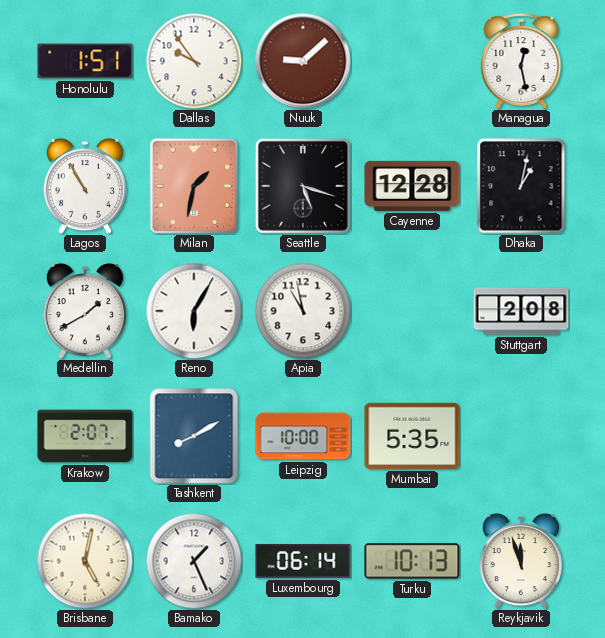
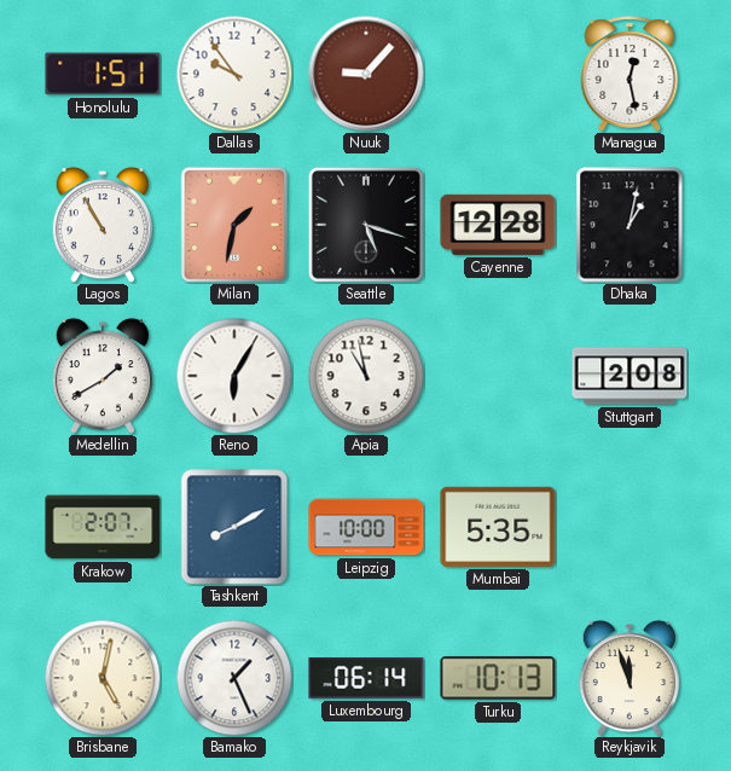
Nuuk: 9:08 -> 9:07
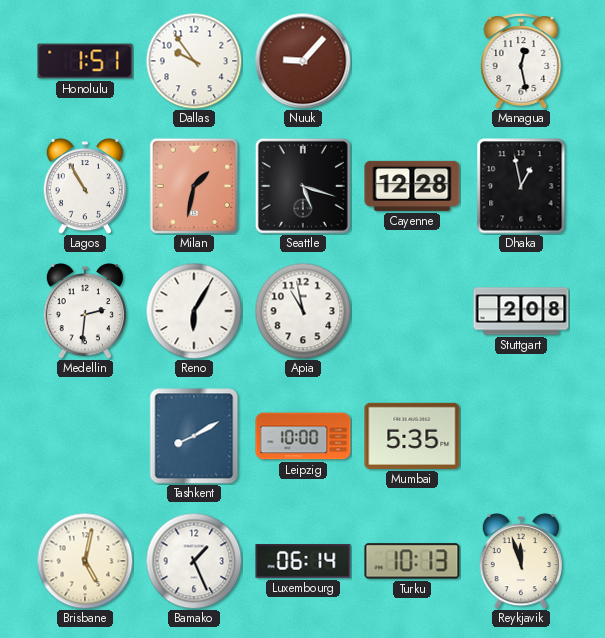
Dhaka: 1:02 -> 12:58
Medellin: 1:40 -> 2:31
Krakow: 2:07 -> none
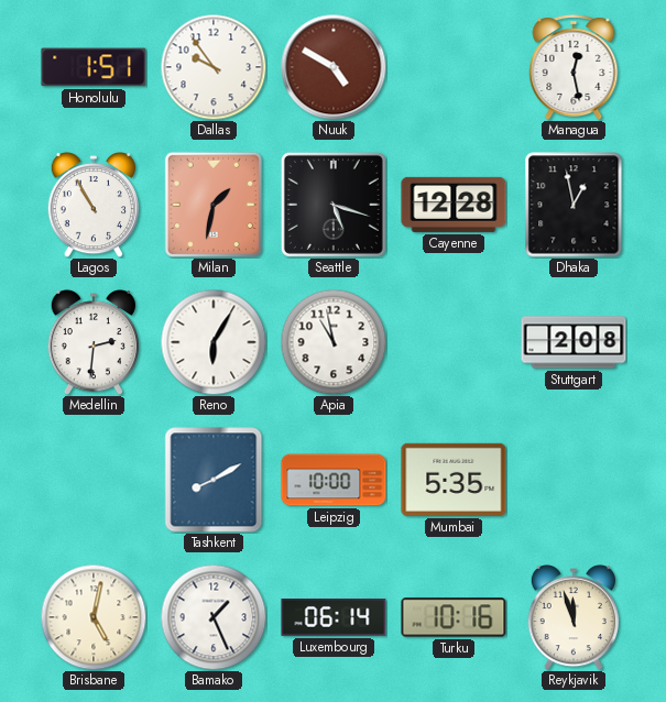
Nuuk: 9:07 -> 4:50
Turku: 10:13 -> 10:16
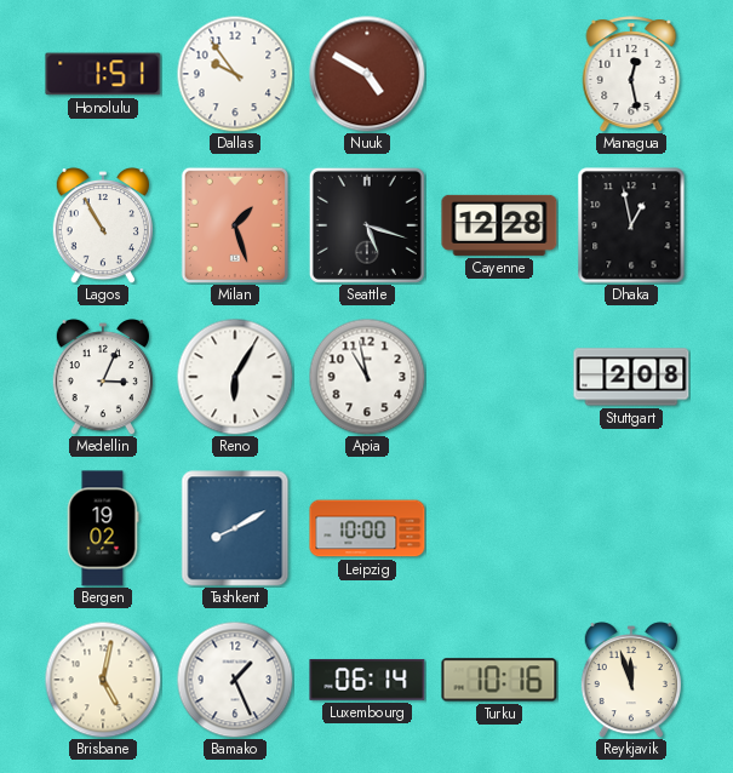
Milan: 1:32 -> 1:27
Medellin: 2:31 -> 3:04
Bergen: none -> 19:02
Mumbai: 5:35 -> none
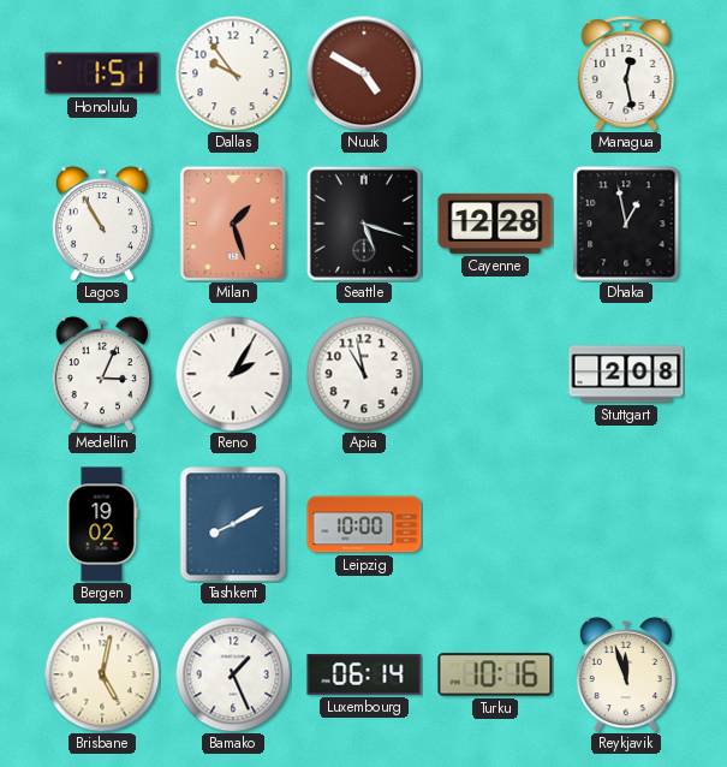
Reno: 6:05 -> 2:05
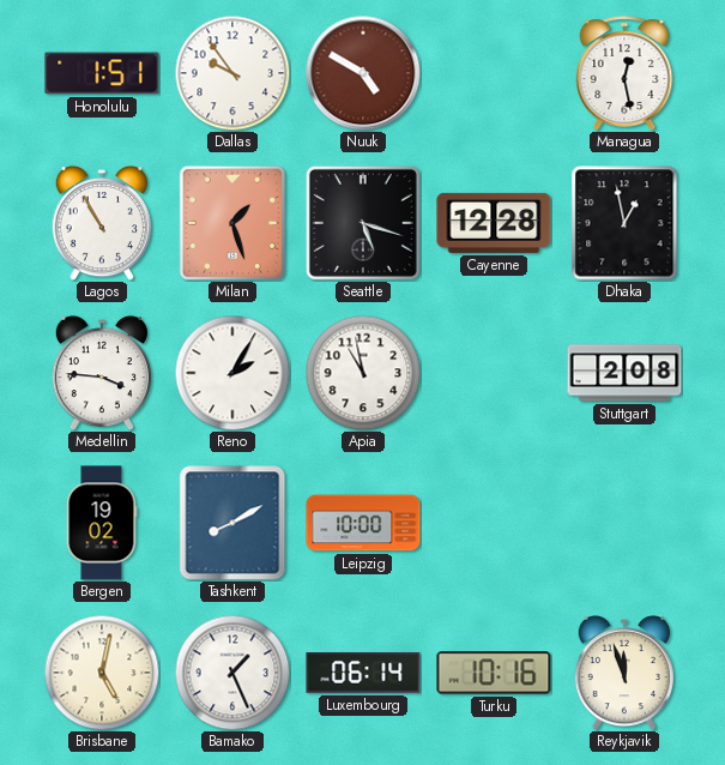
Medellin: 3:04 -> 3:46
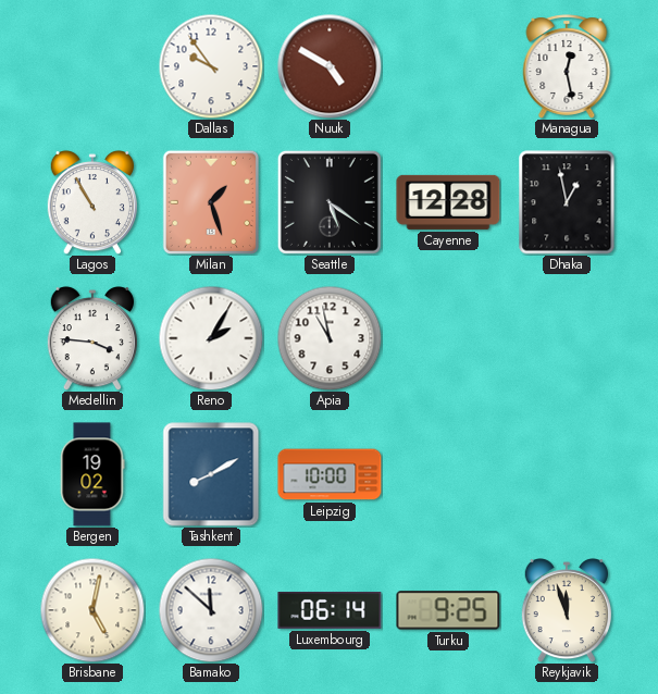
Honolulu: 1:51 -> none
Seattle: 5:18 -> 5:21
Stuttgart: 2:08 -> none
Bamako: 1:26 -> 11:52
Turku: 10:16 -> 9:25
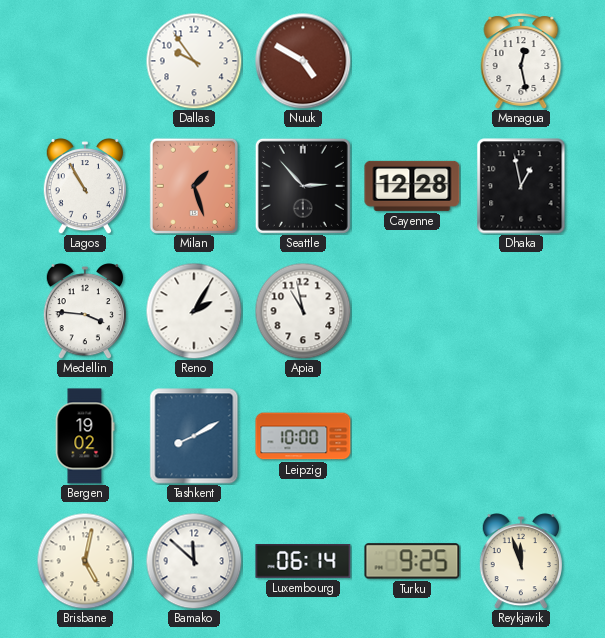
Seattle: 5:21 -> 2:53
